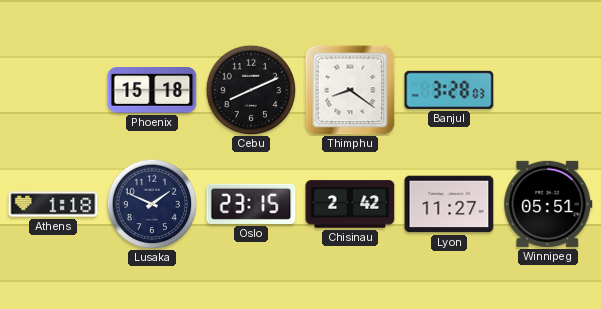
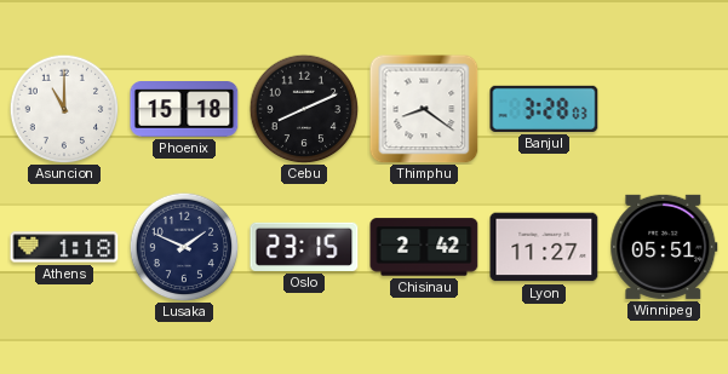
Asuncion: none -> 11:00
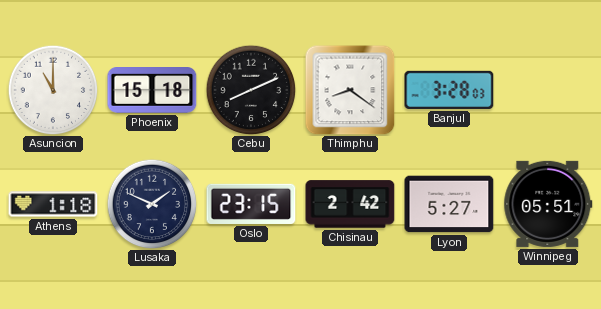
Lyon: 11:27 -> 5:27
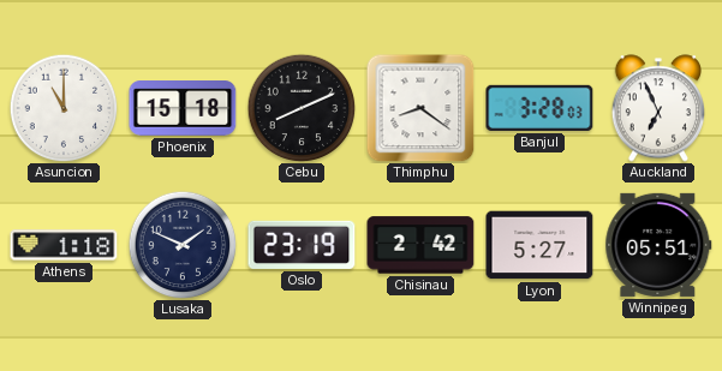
Auckland: none -> 6:56
Oslo: 23:15 -> 23:19
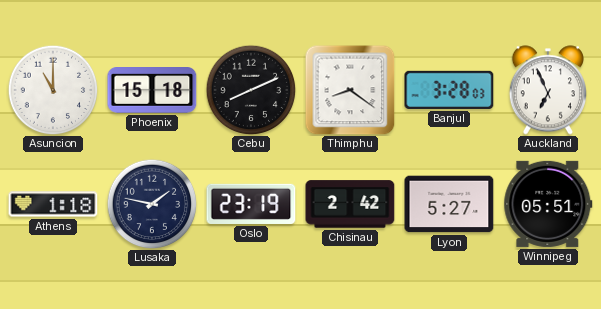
Lusaka: 1:49 -> 1:47
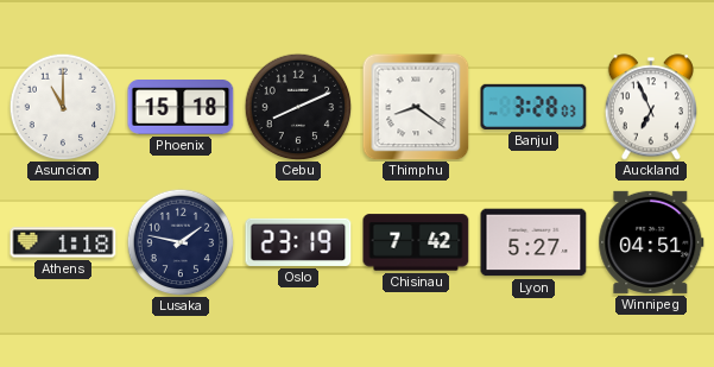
Chisinau: 2:42 -> 7:42
Winnipeg: 05:51 -> 04:51
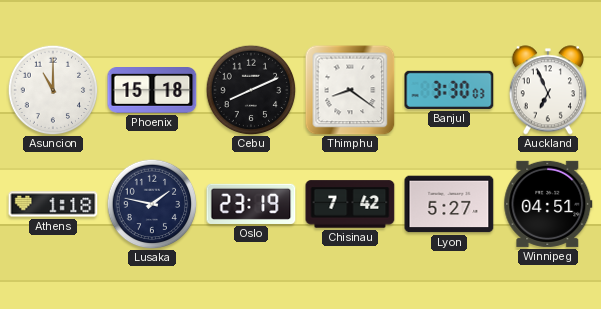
Banjul: 3:28 -> 3:30
